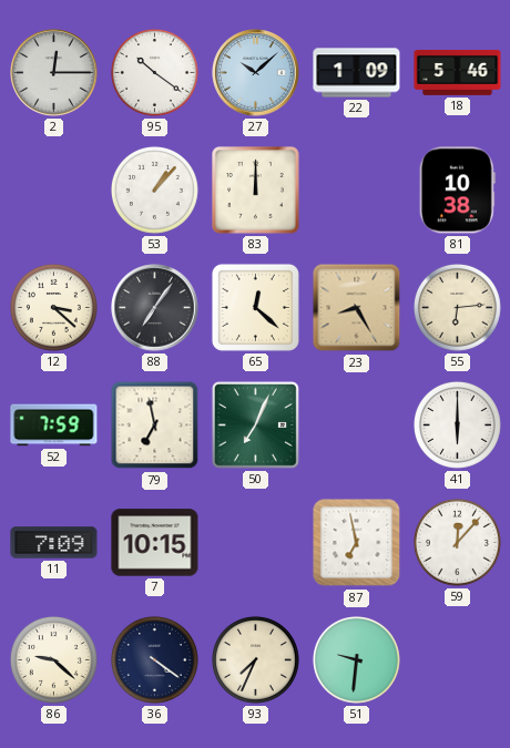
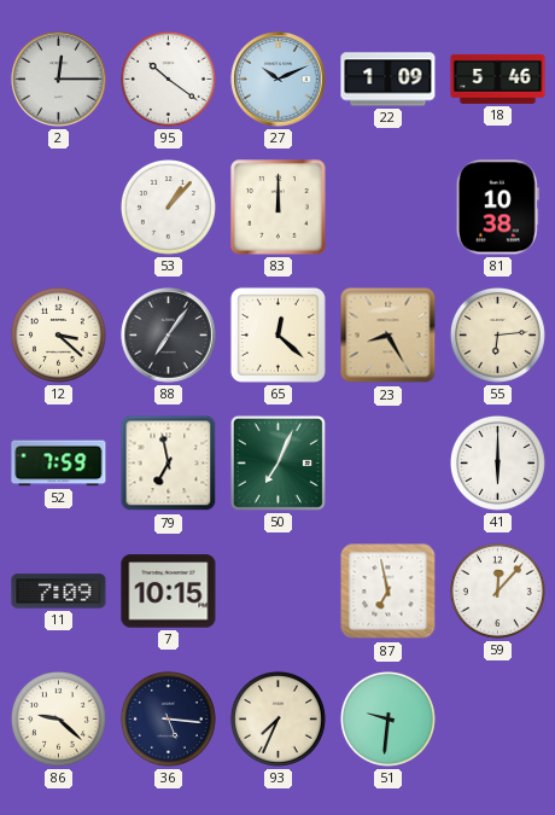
27: 10:08 -> 10:11
36: 4:21 -> 5:16
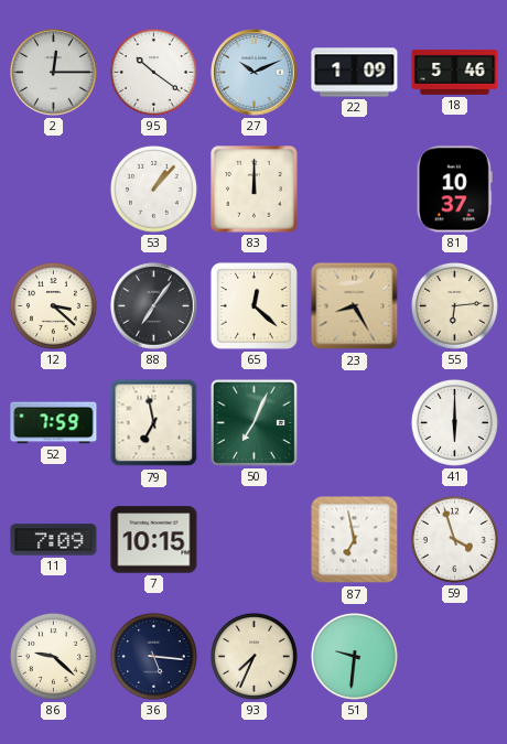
81: 10:38 -> 10:37
59: 12:07 -> 3:57
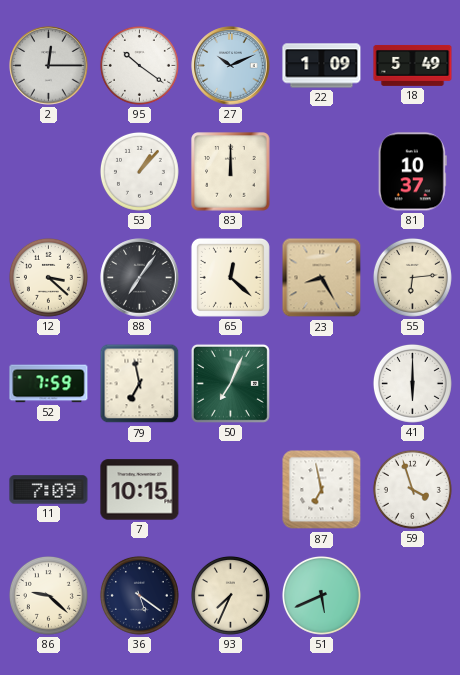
18: 5:46 -> 5:49
36: 5:16 -> 5:21
51: 9:31 -> 5:41
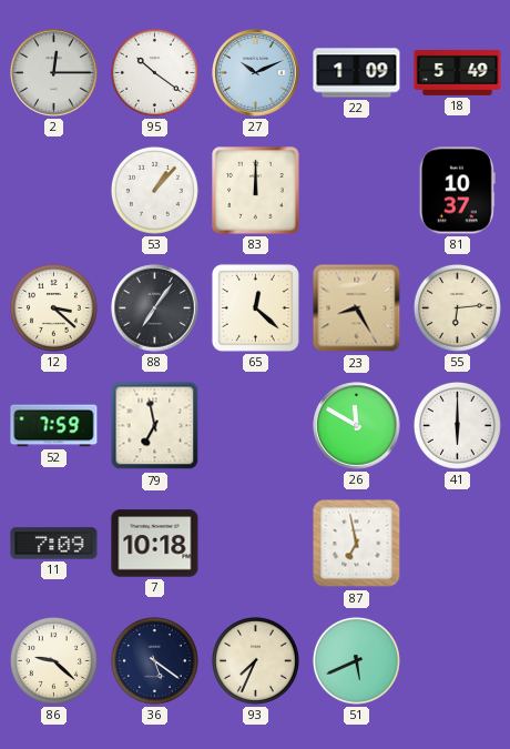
50: 7:04 -> none
26: none -> 11:50
7: 10:15 -> 10:18
59: 3:57 -> none
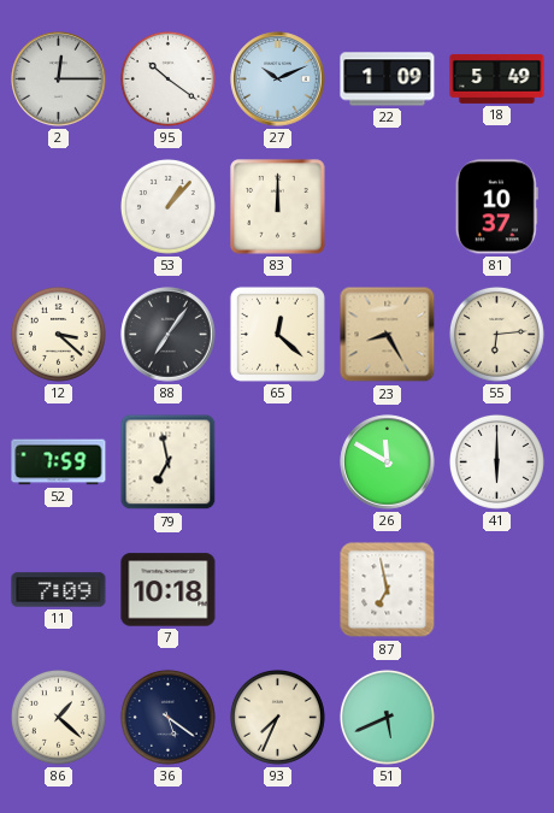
86: 9:22 -> 1:22
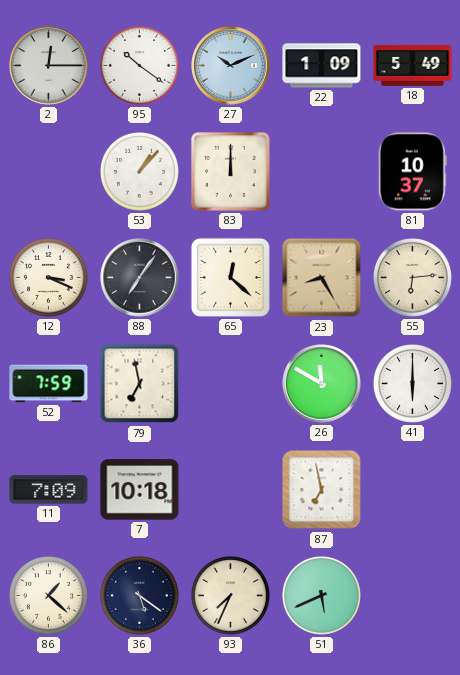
12: 3:22 -> 3:19
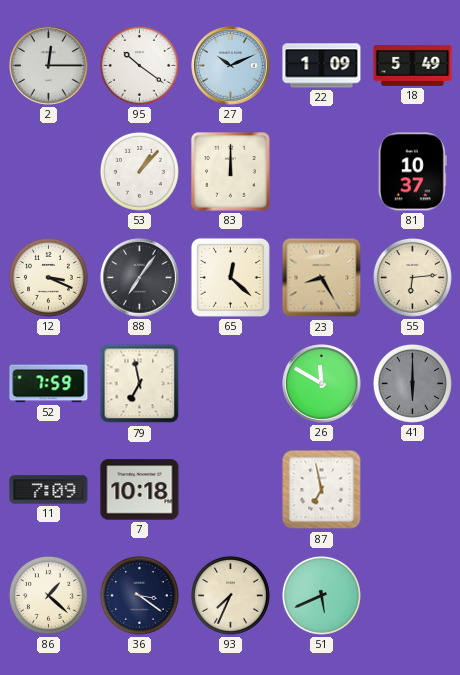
41 dial: white -> grey
36: 5:21 -> 3:21
